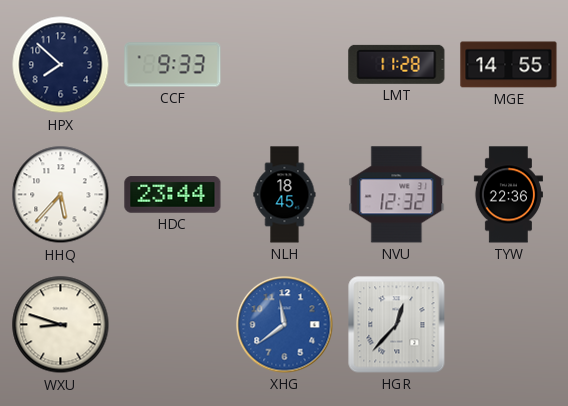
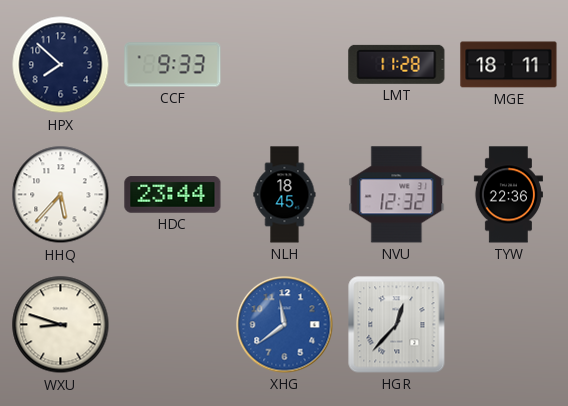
MGE: 14:55 -> 18:11
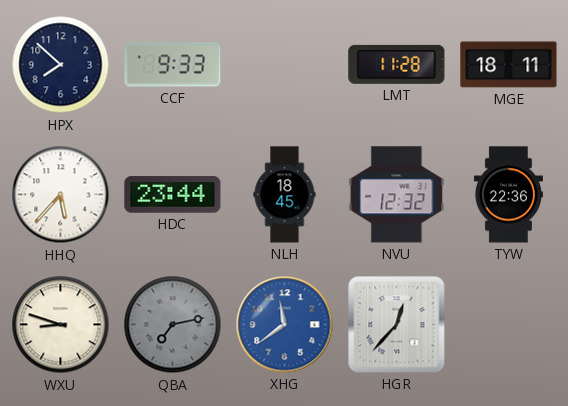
QBA: none -> 7:13
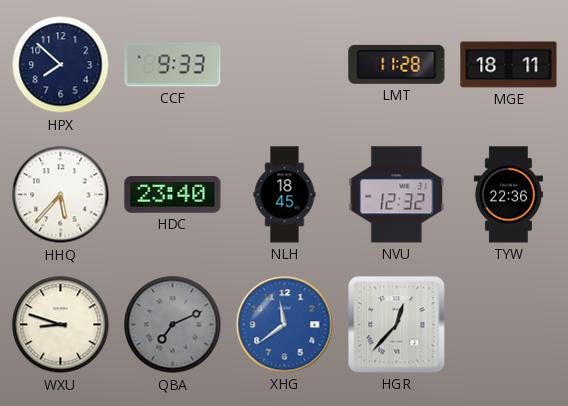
HDC: 23:44 -> 23:40
QBA: 7:13 -> 7:11
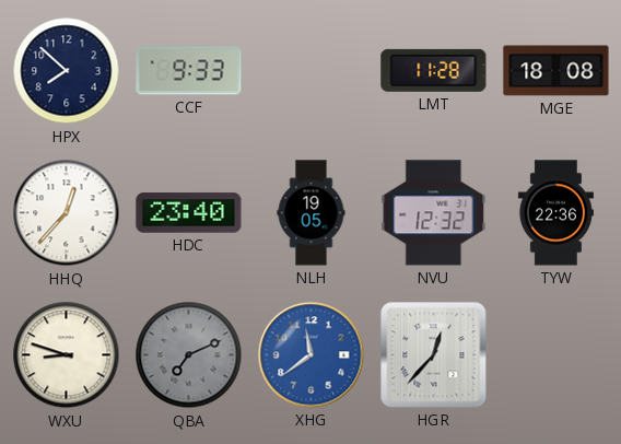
MGE: 18:11 -> 18:08
HHQ: 5:37 -> 12:37
NLH: 18:45 -> 19:05
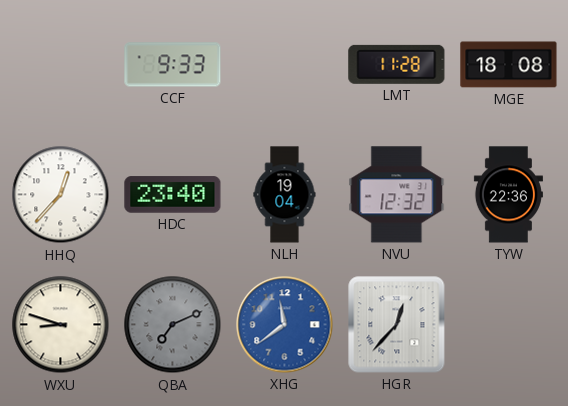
HPX: 7:52 -> none
NLH: 19:05 -> 19:04
